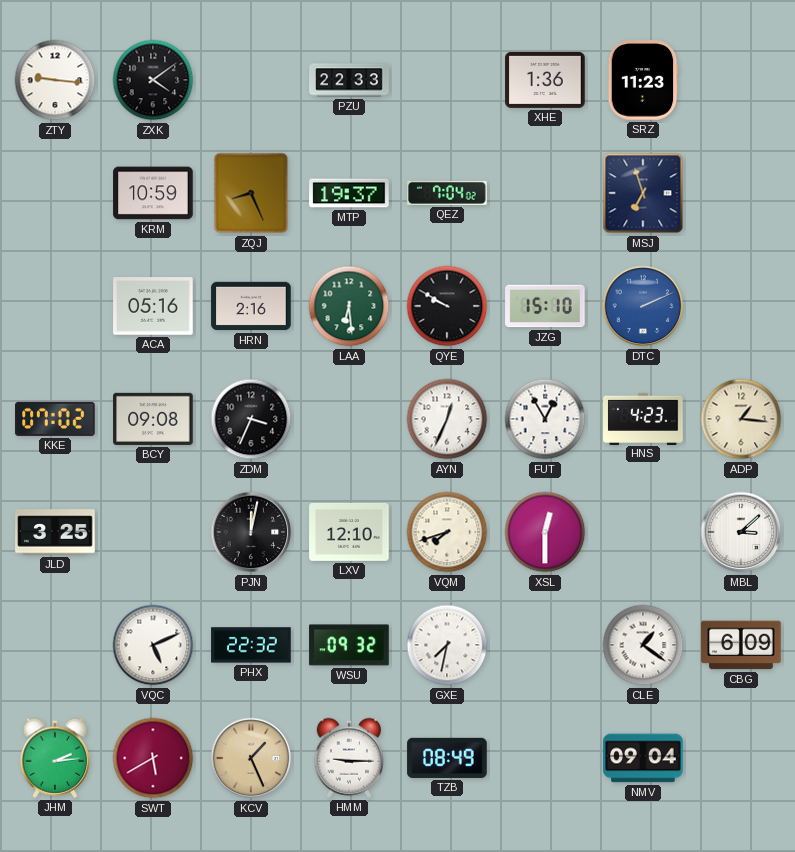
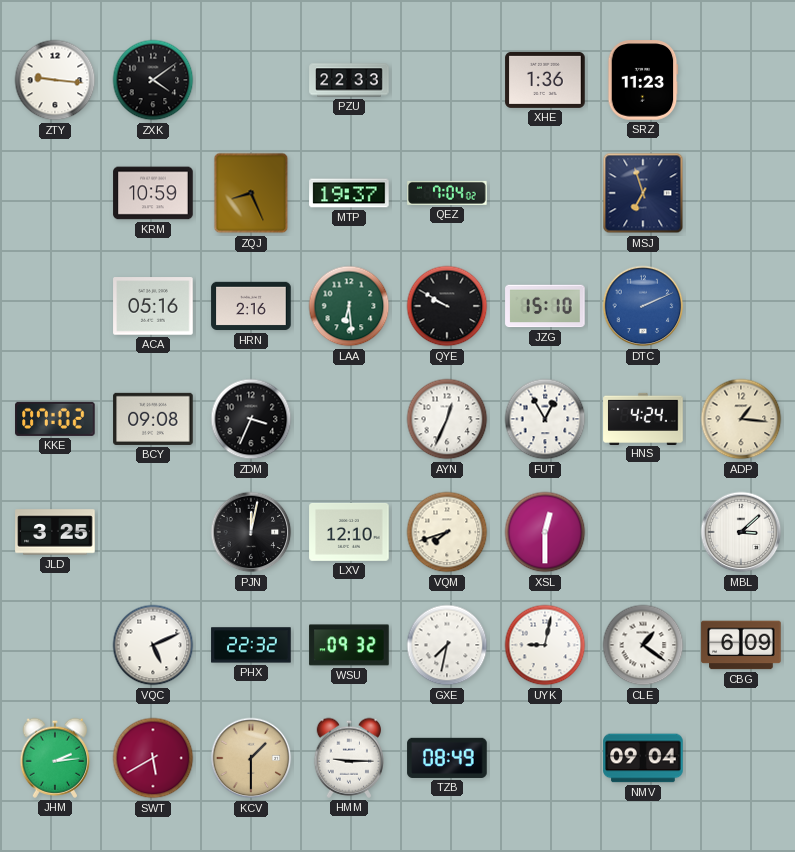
HNS: 4:23 -> 4:24
UYK: none -> 9:02
KCV: 1:26 -> 1:30
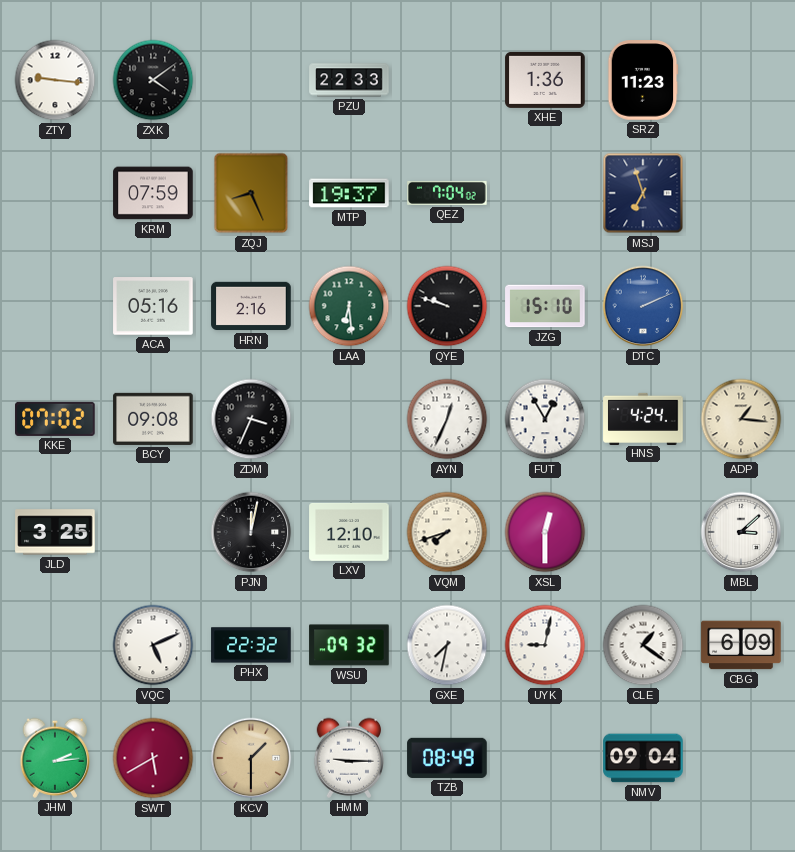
KRM: 10:59 -> 07:59
QYE: 9:50 -> 9:48
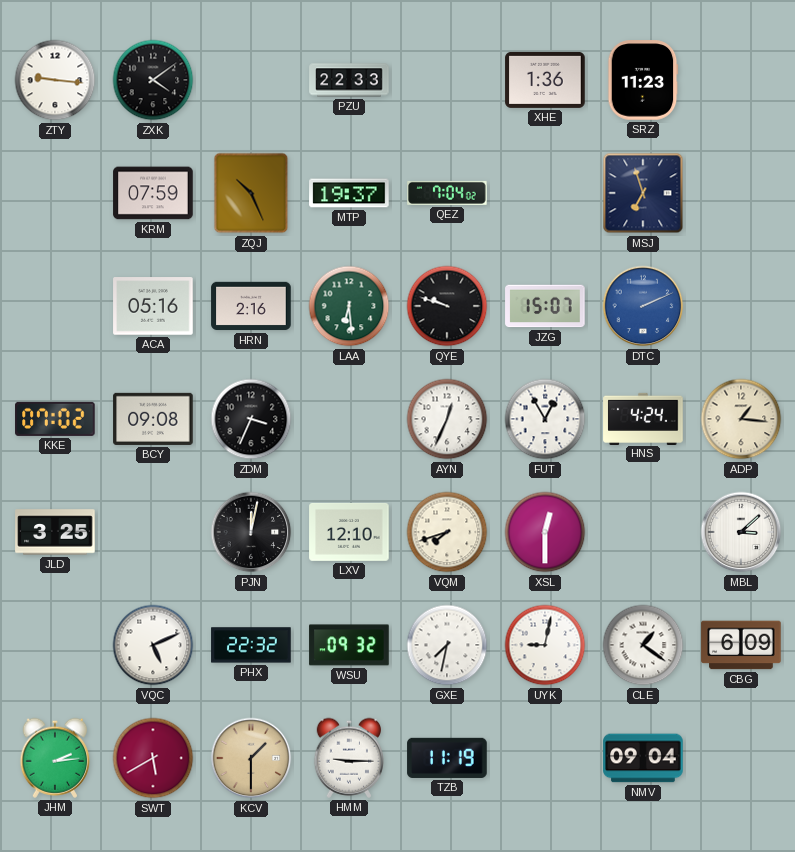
ZQJ: 8:26 -> 10:26
JZG: 15:10 -> 15:07
TZB: 08:49 -> 11:19
